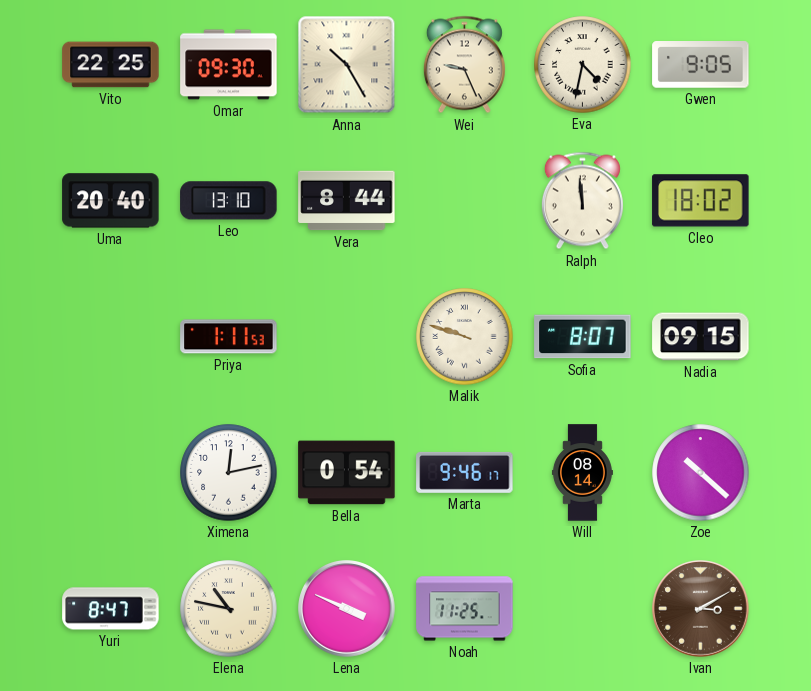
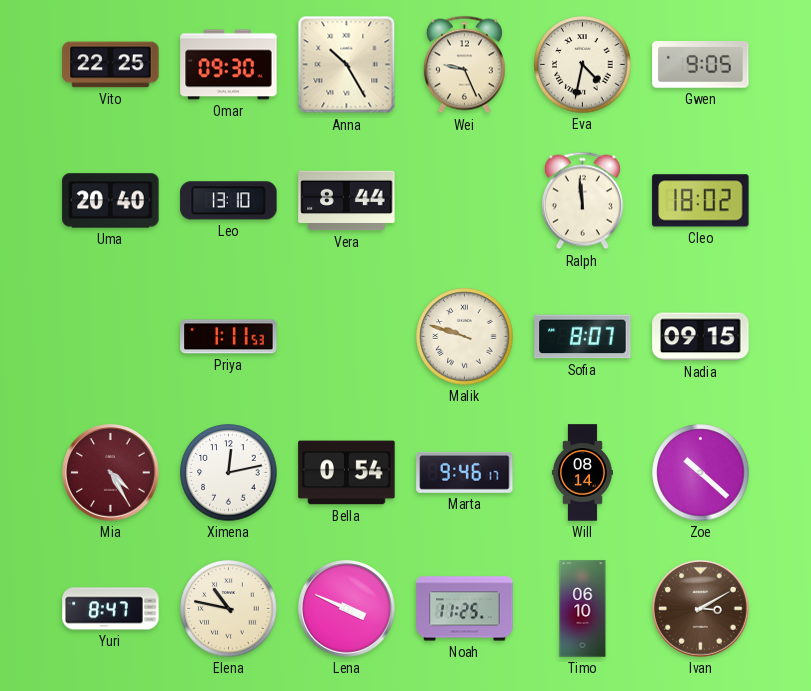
Mia: none -> 4:25
Timo: none -> 06:10
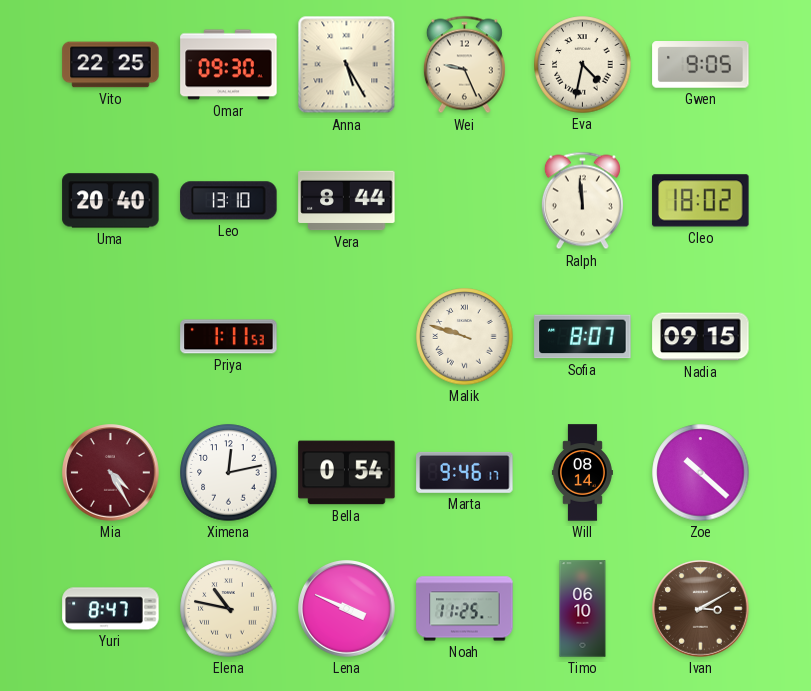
Anna: 10:25 -> 5:25
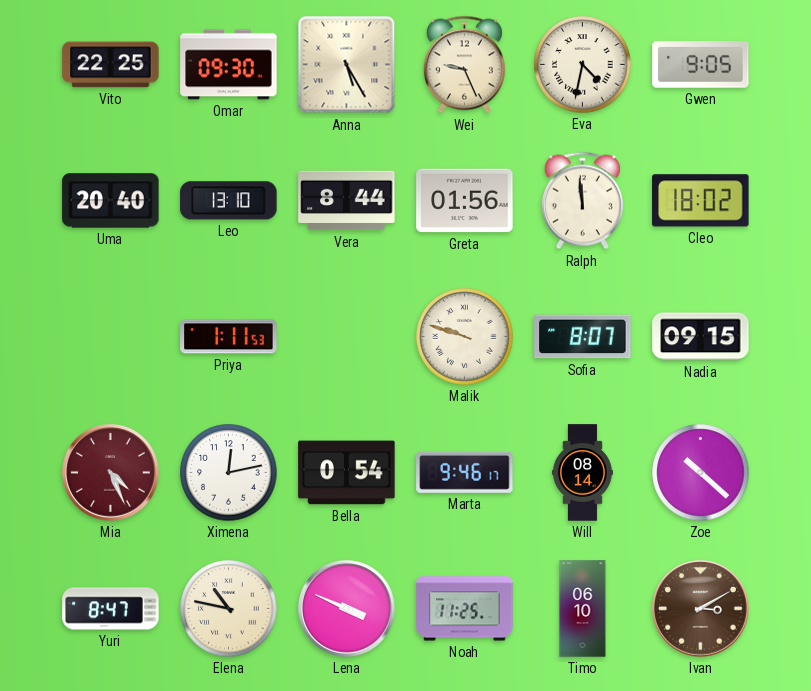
Greta: none -> 01:56
Mia: 4:25 -> 4:26
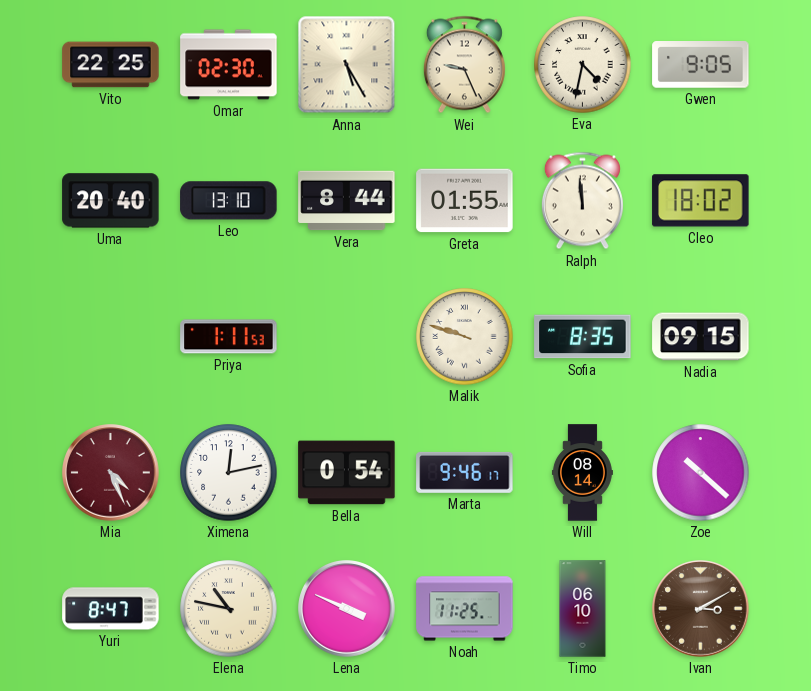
Omar: 09:30 -> 02:30
Greta: 01:56 -> 01:55
Sofia: 8:07 -> 8:35
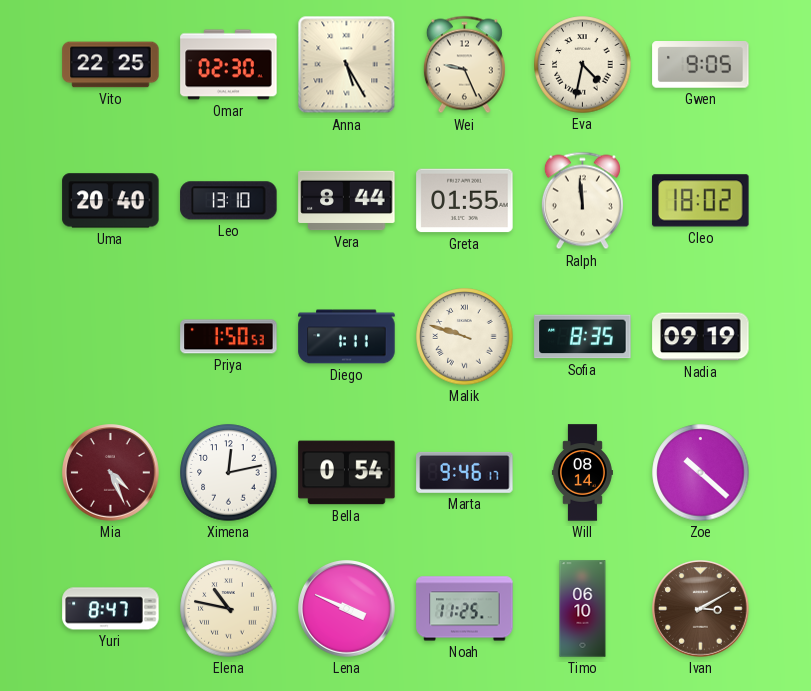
Priya: 1:11 -> 1:50
Diego: none -> 1:11
Nadia: 09:15 -> 09:19
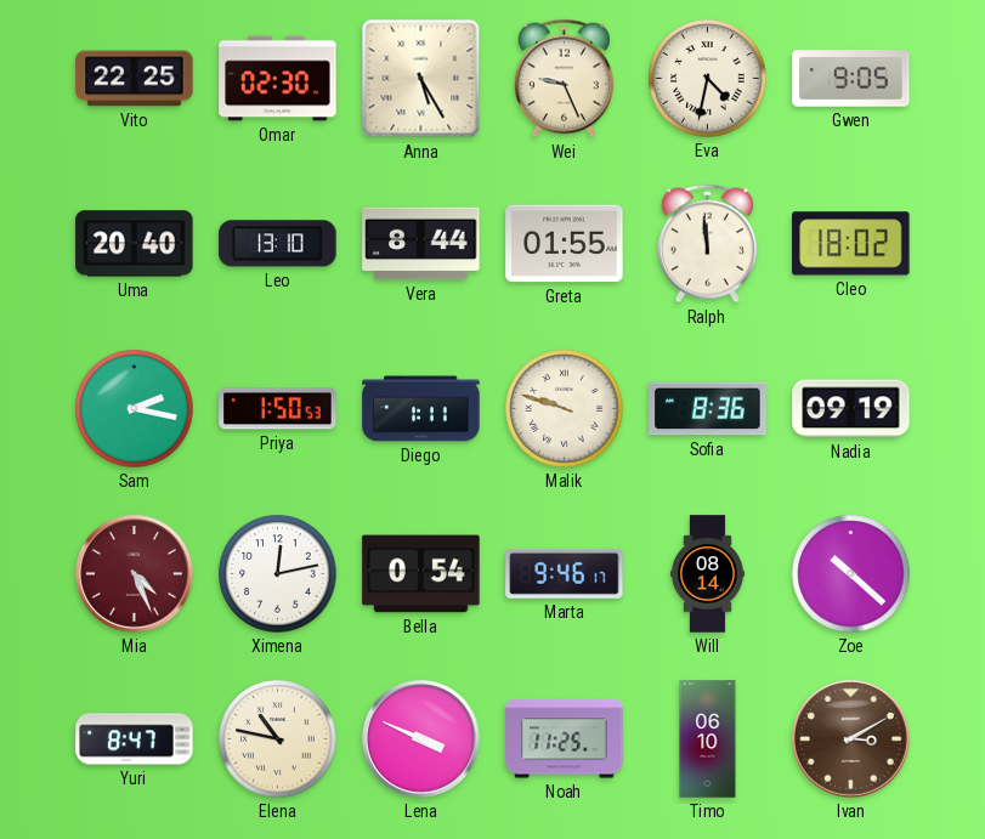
Sam: none -> 2:17
Sofia: 8:35 -> 8:36
